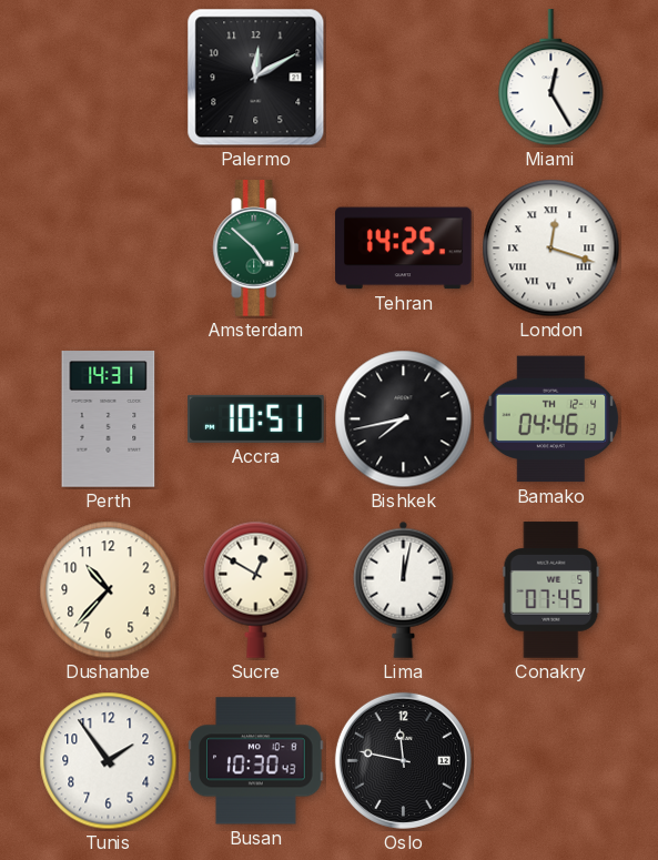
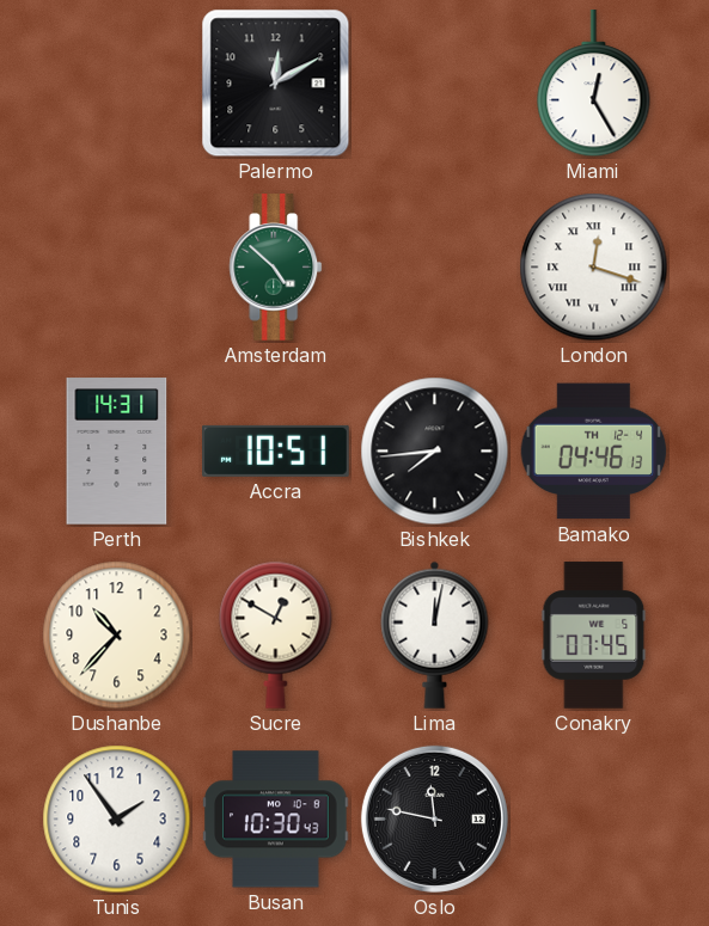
Tehran: 14:25 -> none
Bishkek: 7:43 -> 7:44
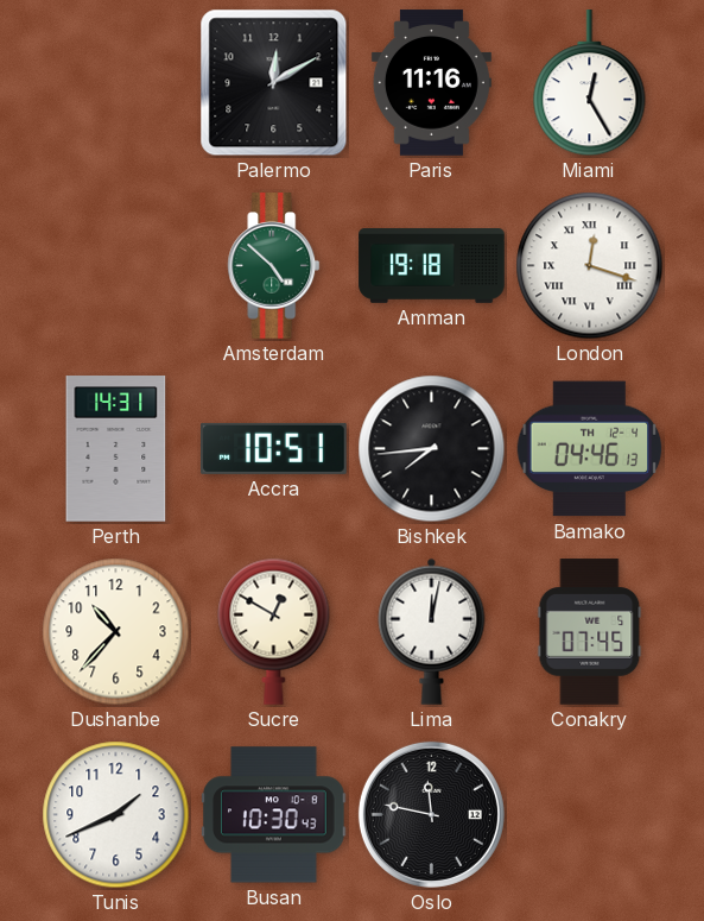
Paris: none -> 11:16
Amman: none -> 19:18
Tunis: 1:54 -> 1:41
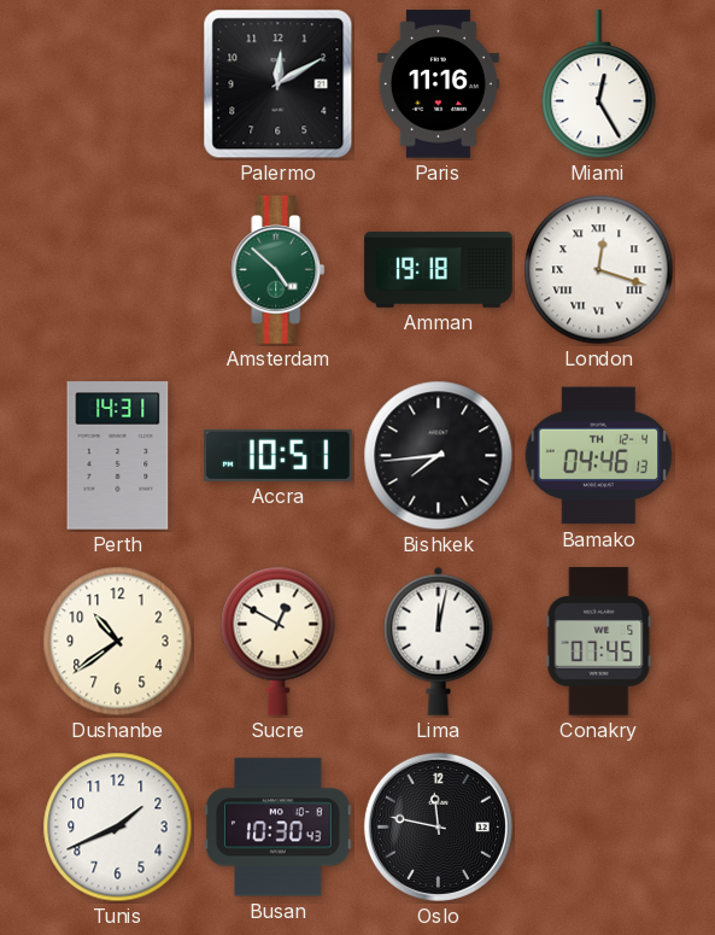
Dushanbe: 10:37 -> 10:39
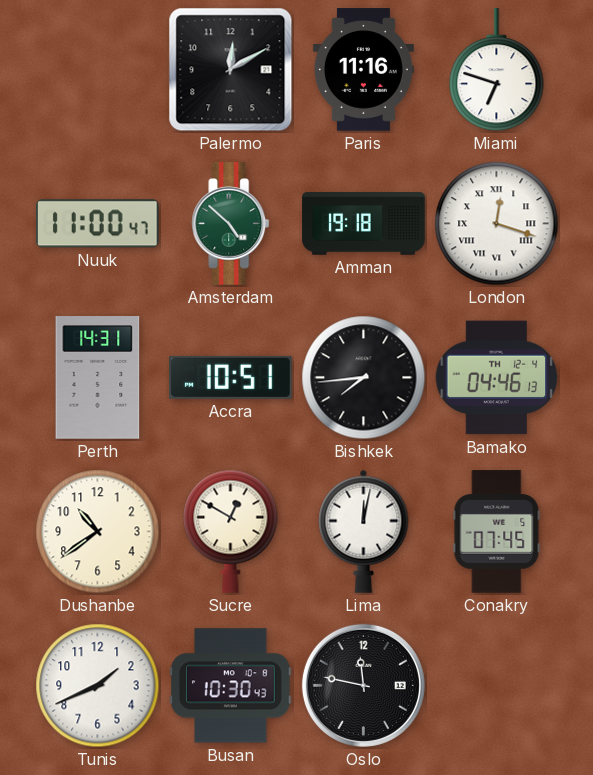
Miami: 12:25 -> 6:48
Nuuk: none -> 11:00
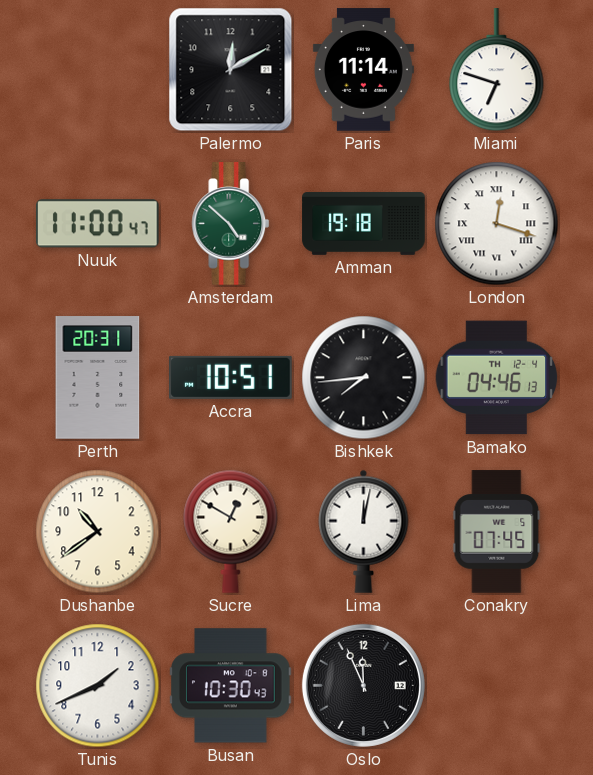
Paris: 11:16 -> 11:14
Perth: 14:31 -> 20:31
Oslo: 11:47 -> 11:56
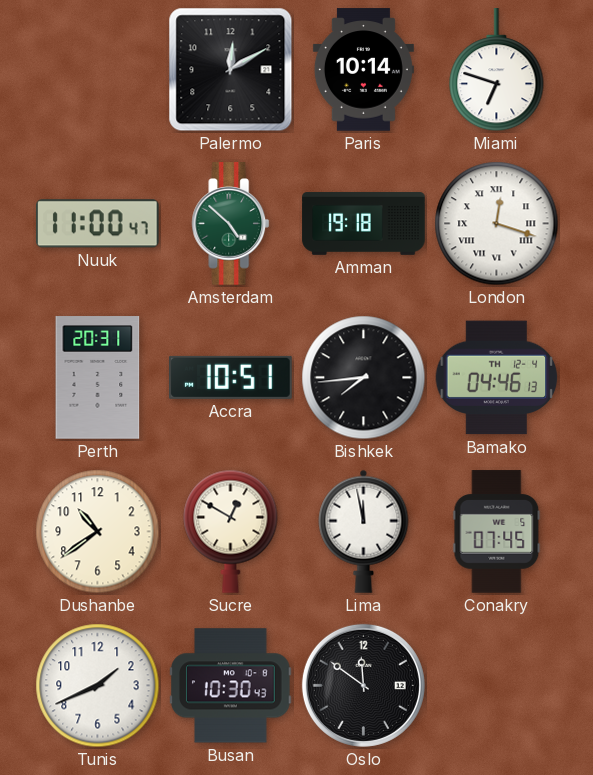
Paris: 11:14 -> 10:14
Lima: 12:02 -> 11:58
Oslo: 11:56 -> 11:51
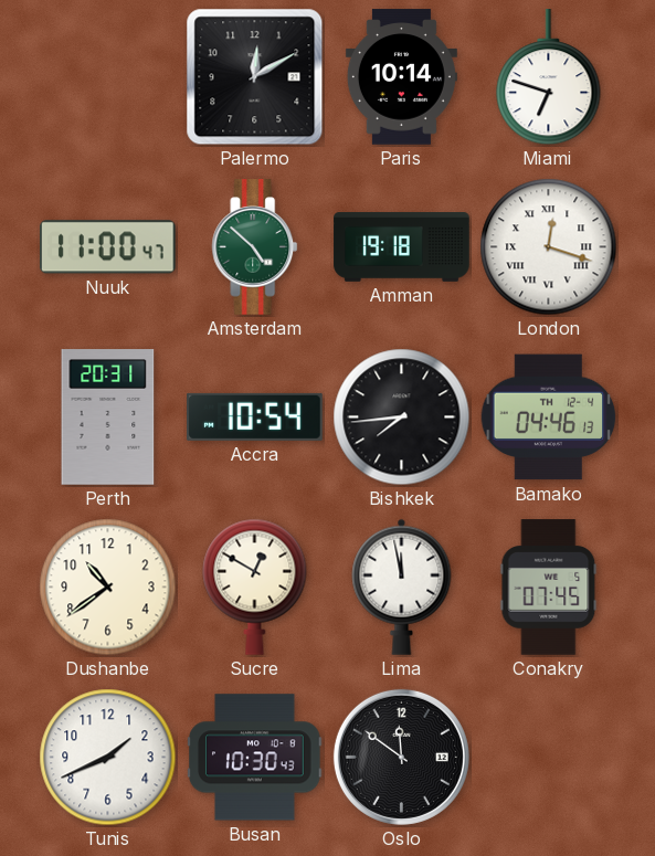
Accra: 10:51 -> 10:54
